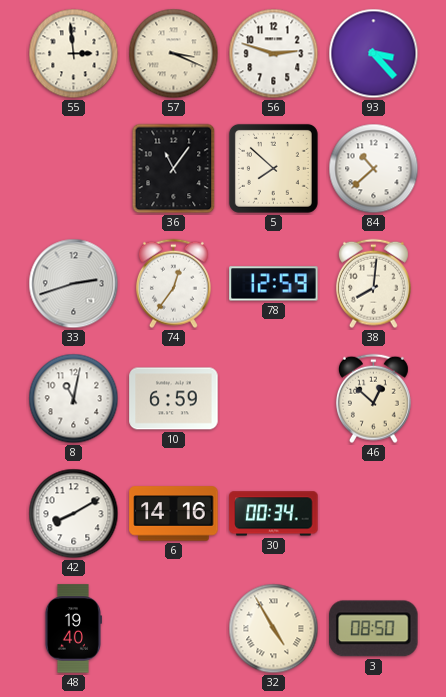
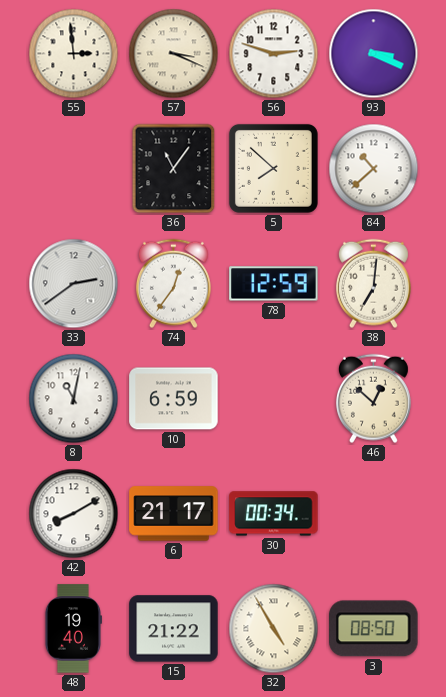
93: 3:23 -> 3:19
33: 2:42 -> 2:39
38: 8:01 -> 7:01
6: 14:16 -> 21:17
15: none -> 21:22
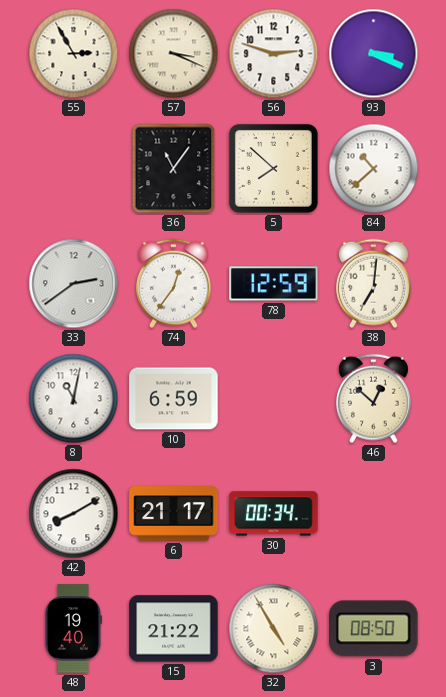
55: 2:59 -> 2:55
